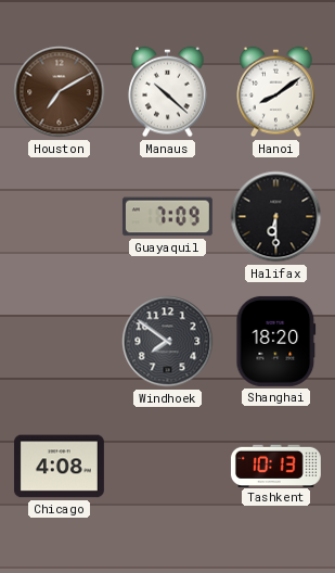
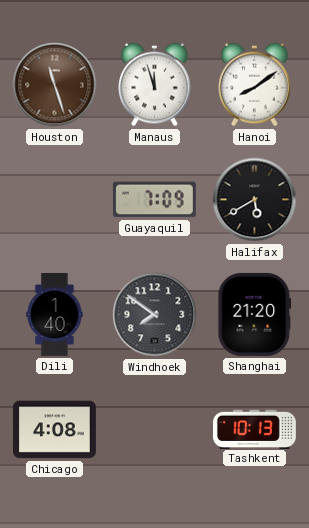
Houston: 7:10 -> 11:27
Manaus: 10:22 -> 11:57
Halifax: 6:30 -> 5:40
Dili: none -> 1:40
Shanghai: 18:20 -> 21:20
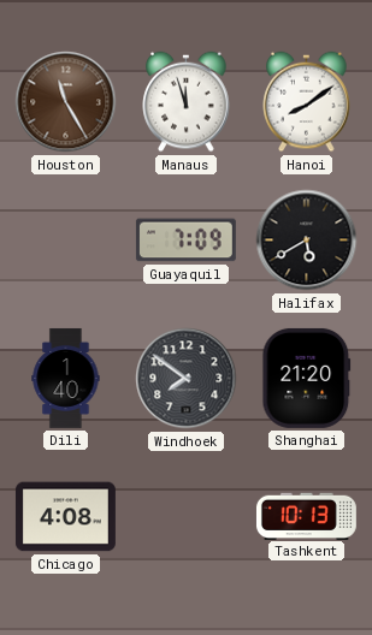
Houston: 11:27 -> 11:25
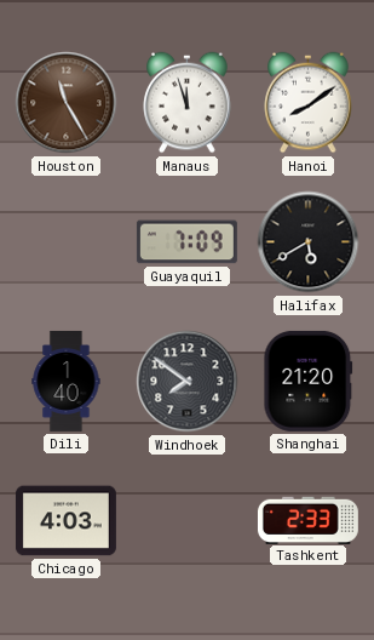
Chicago: 4:08 -> 4:03
Tashkent: 10:13 -> 2:33
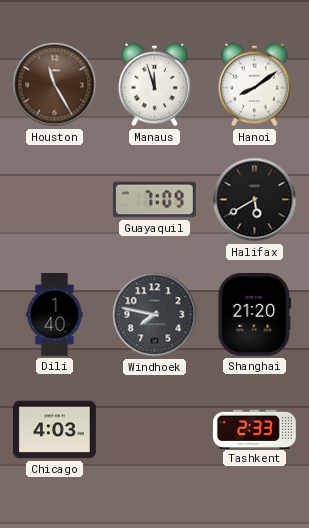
Windhoek: 7:51 -> 7:47
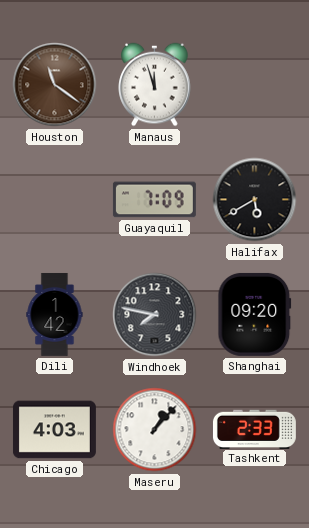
Houston: 11:25 -> 11:21
Hanoi: 8:09 -> none
Dili: 1:40 -> 1:42
Shanghai: 21:20 -> 09:20
Maseru: none -> 1:07
